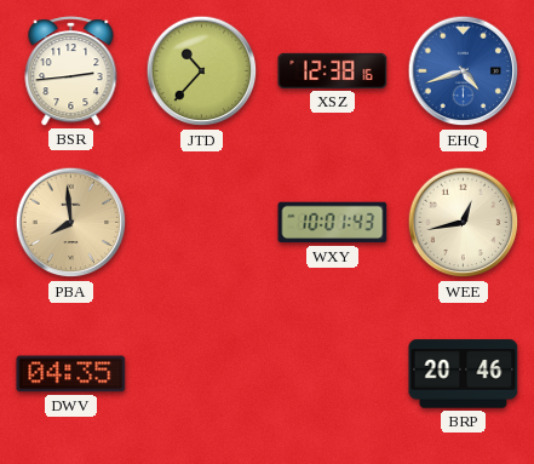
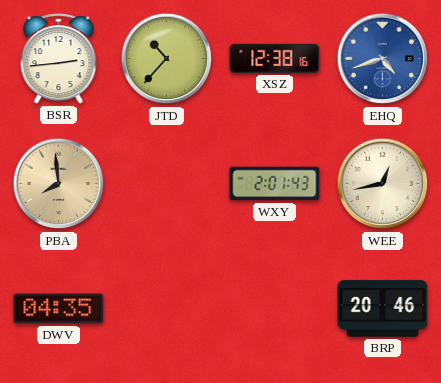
WXY: 10:01 -> 2:01
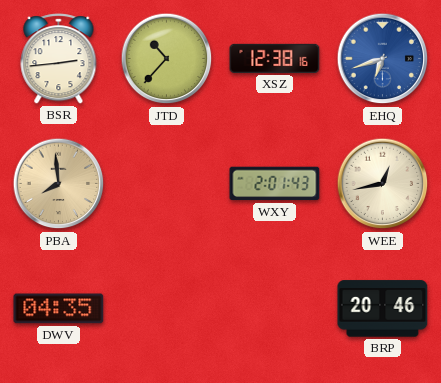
EHQ: 4:42 -> 6:42
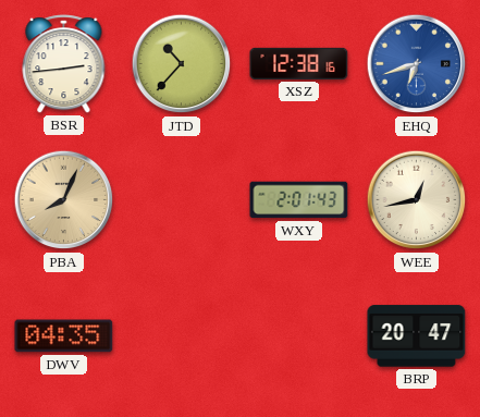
PBA: 7:59 -> 8:04
BRP: 20:46 -> 20:47
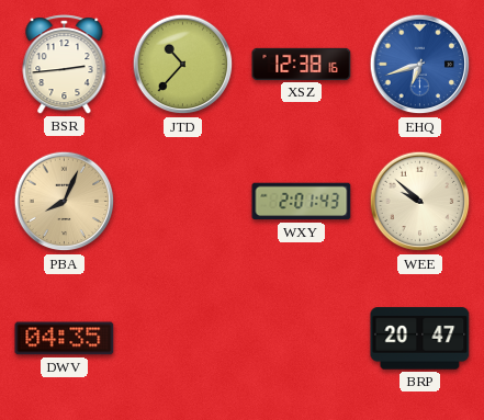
WEE: 12:43 -> 9:52
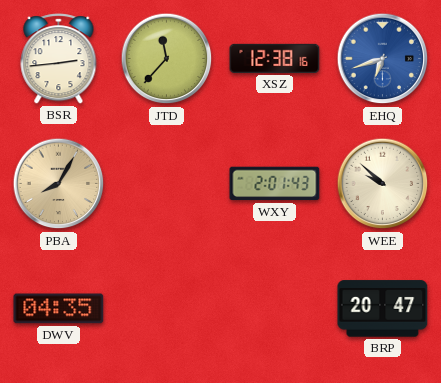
JTD: 10:37 -> 11:37
PBA: 8:04 -> 8:05
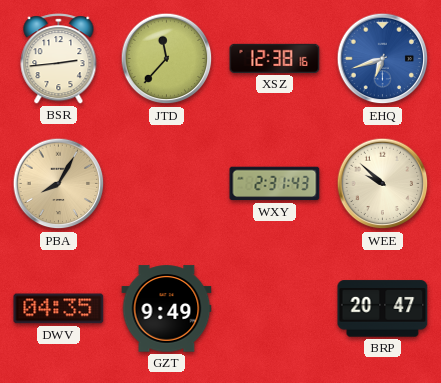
WXY: 2:01 -> 2:31
GZT: none -> 9:49
